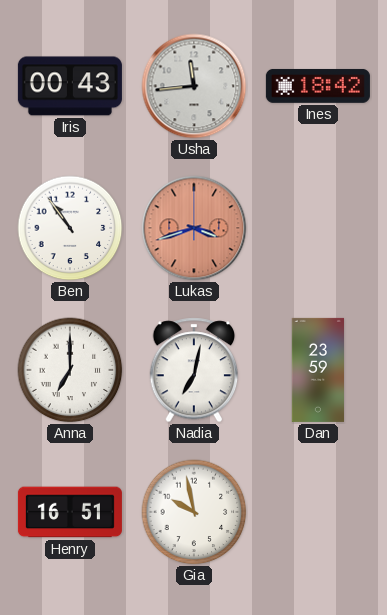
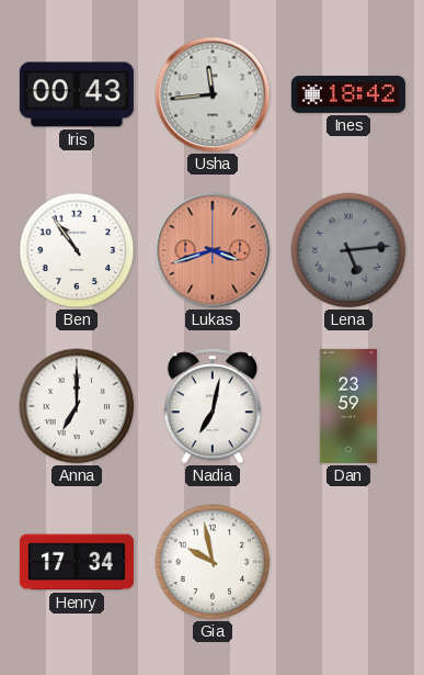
Lena: none -> 5:14
Henry: 16:51 -> 17:34
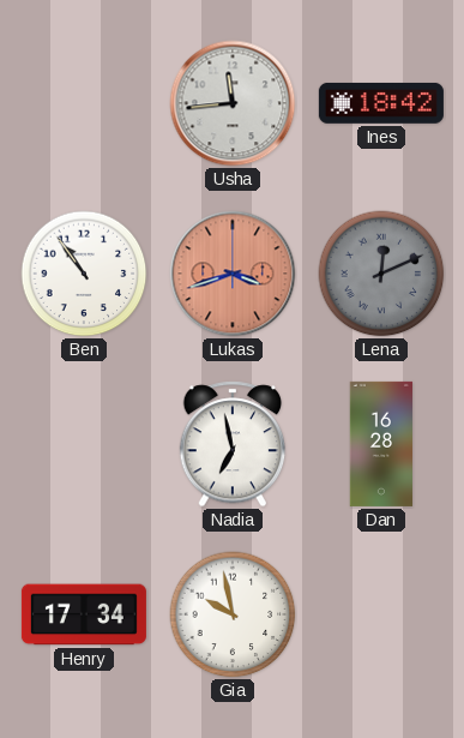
Iris: 00:43 -> none
Lena: 5:14 -> 12:11
Anna: 7:00 -> none
Nadia: 7:02 -> 6:58
Dan: 23:59 -> 16:28
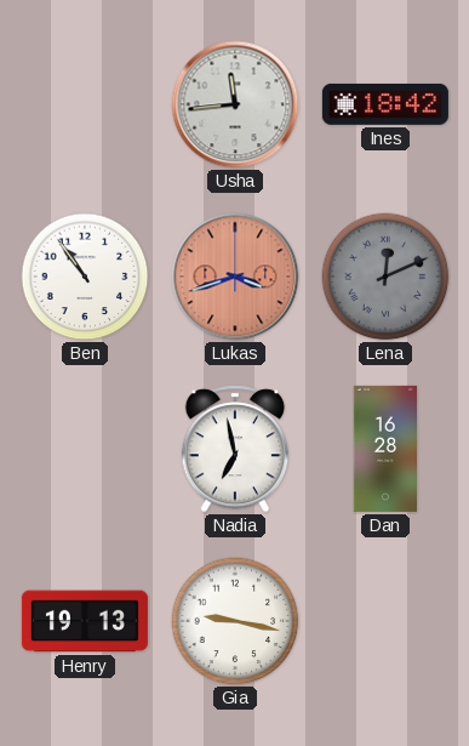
Henry: 17:34 -> 19:13
Gia: 9:58 -> 9:17
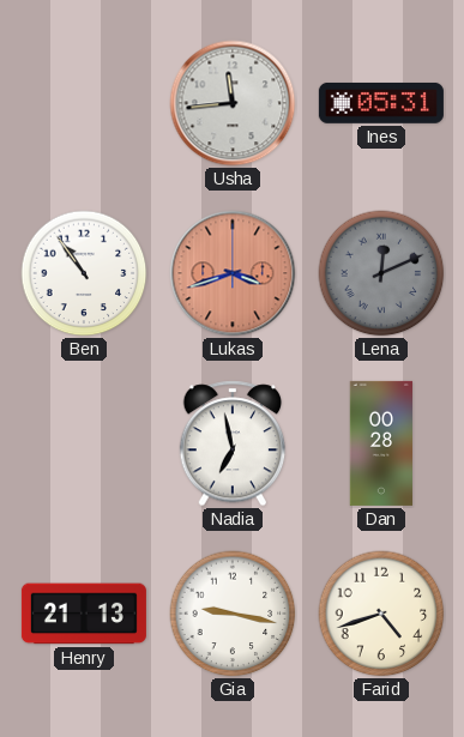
Ines: 18:42 -> 05:31
Dan: 16:28 -> 00:28
Henry: 19:13 -> 21:13
Farid: none -> 4:42
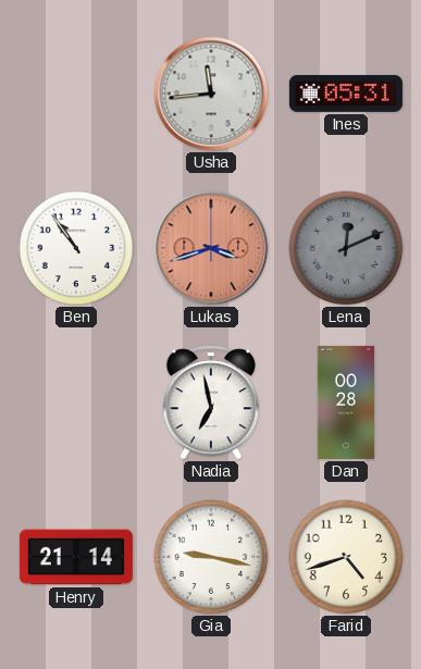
Henry: 21:13 -> 21:14
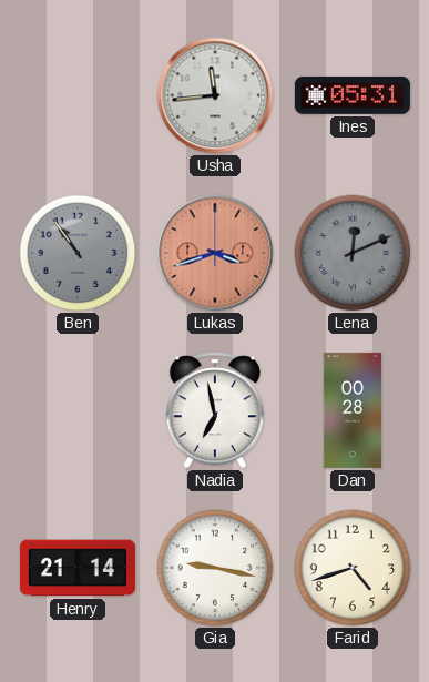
Ben dial: white -> grey
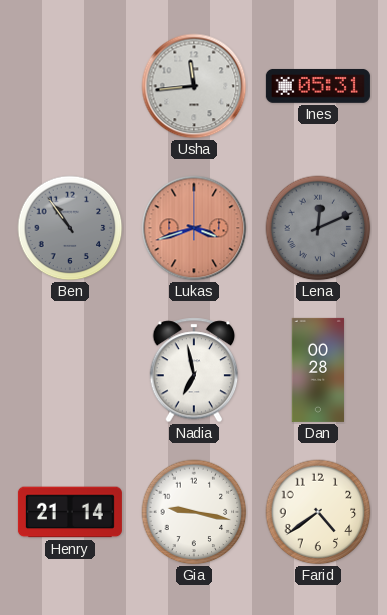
Farid: 4:42 -> 4:39
